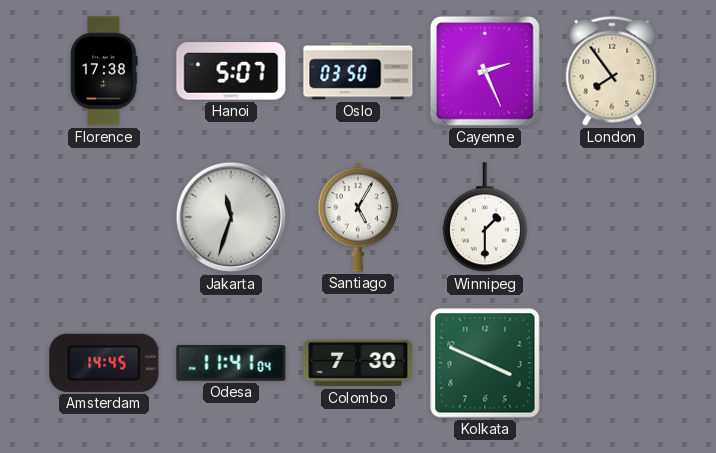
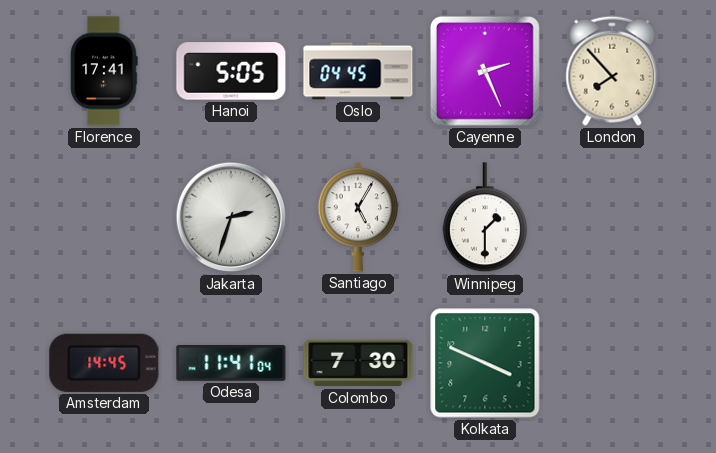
Florence: 17:38 -> 17:41
Hanoi: 5:07 -> 5:05
Oslo: 03:50 -> 04:45
London: 7:54 -> 7:53
Jakarta: 11:33 -> 2:33
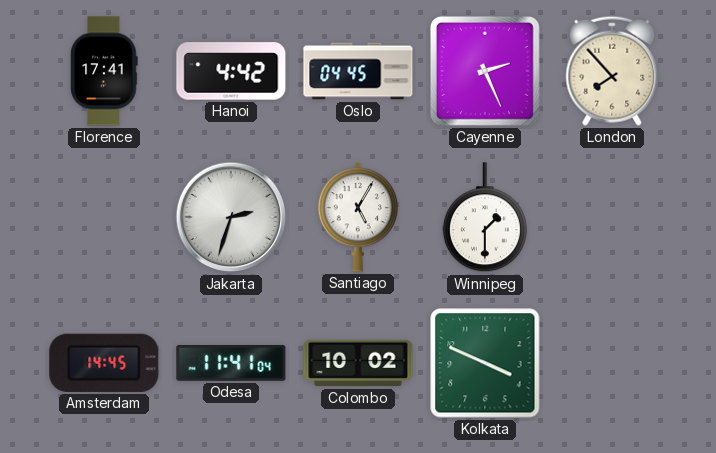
Hanoi: 5:05 -> 4:42
Colombo: 7:30 -> 10:02
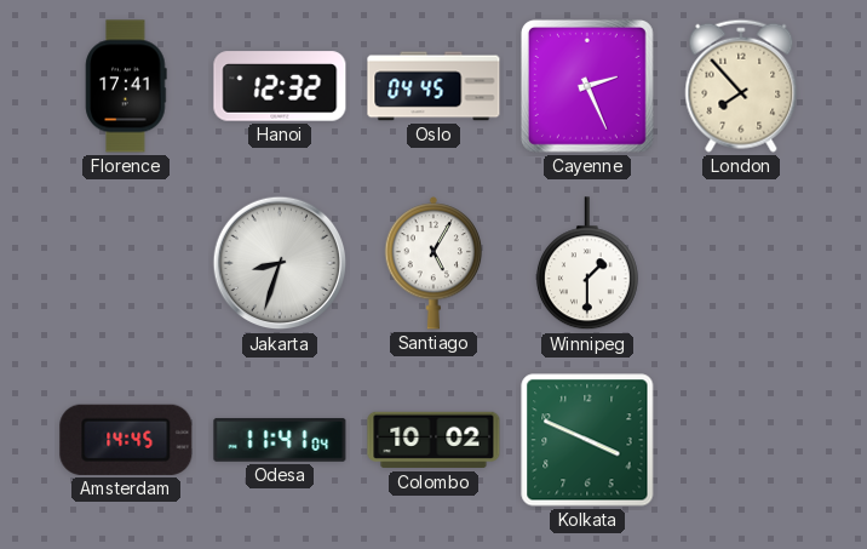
Hanoi: 4:42 -> 12:32
Jakarta: 2:33 -> 8:33
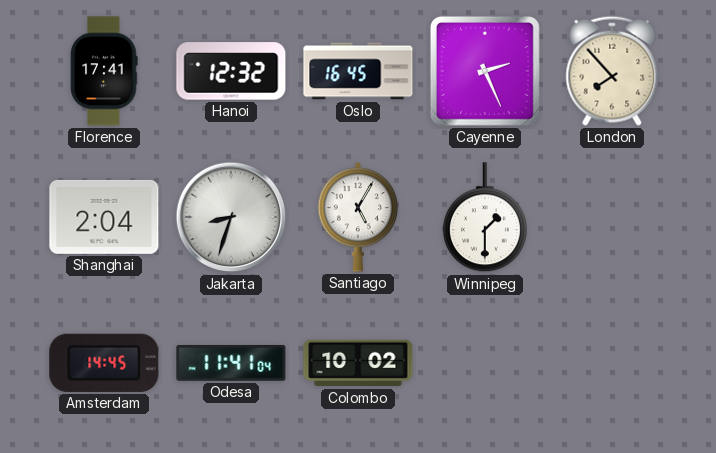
Oslo: 04:45 -> 16:45
Shanghai: none -> 2:04
Kolkata: 3:49 -> none
